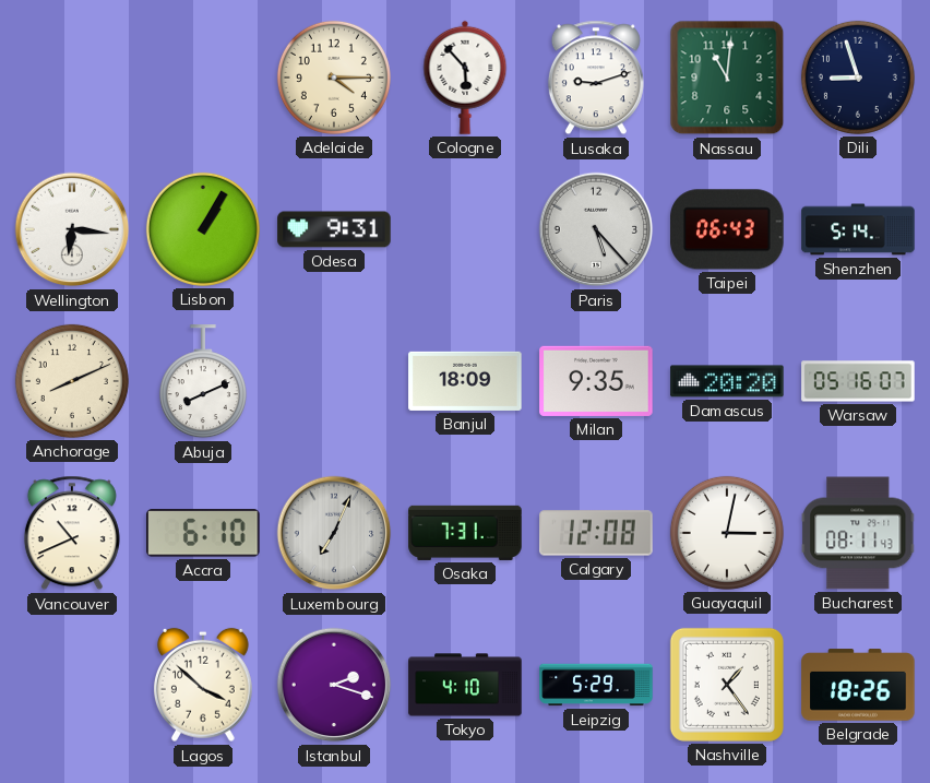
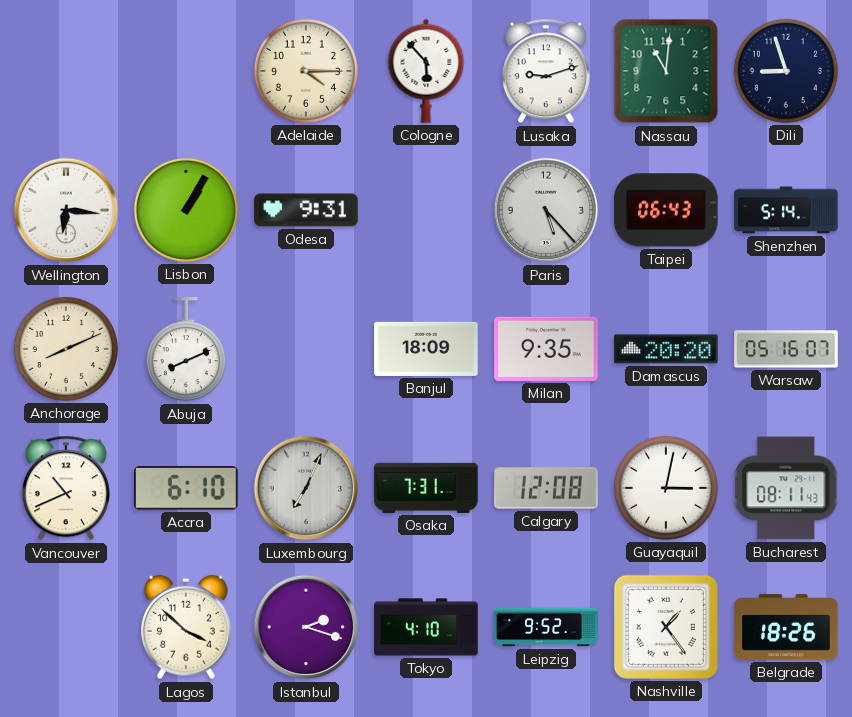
Leipzig: 5:29 -> 9:52
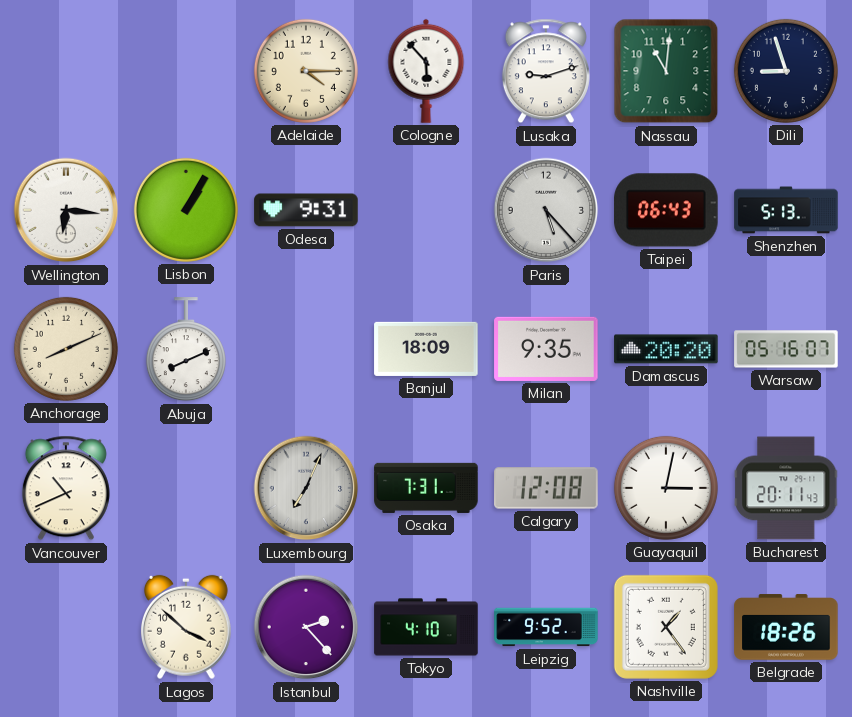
Shenzhen: 5:14 -> 5:13
Accra: 6:10 -> none
Bucharest: 08:11 -> 20:11
Istanbul: 2:18 -> 2:23
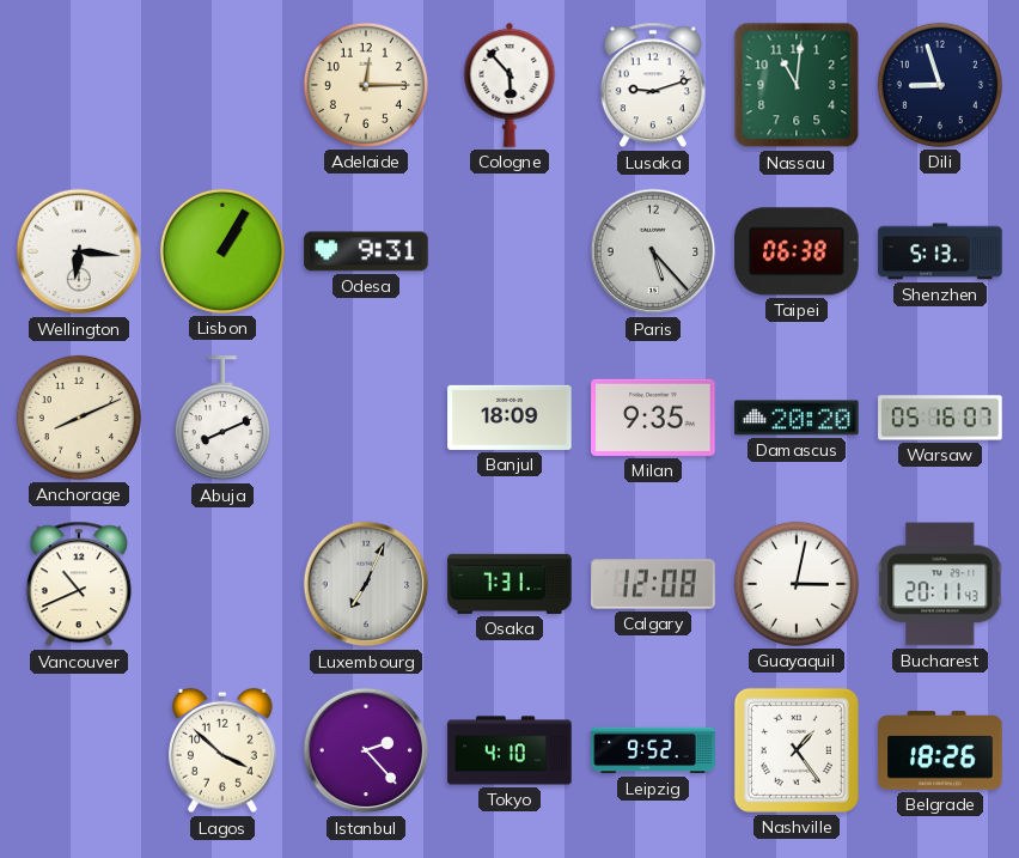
Adelaide: 4:15 -> 12:15
Taipei: 06:43 -> 06:38
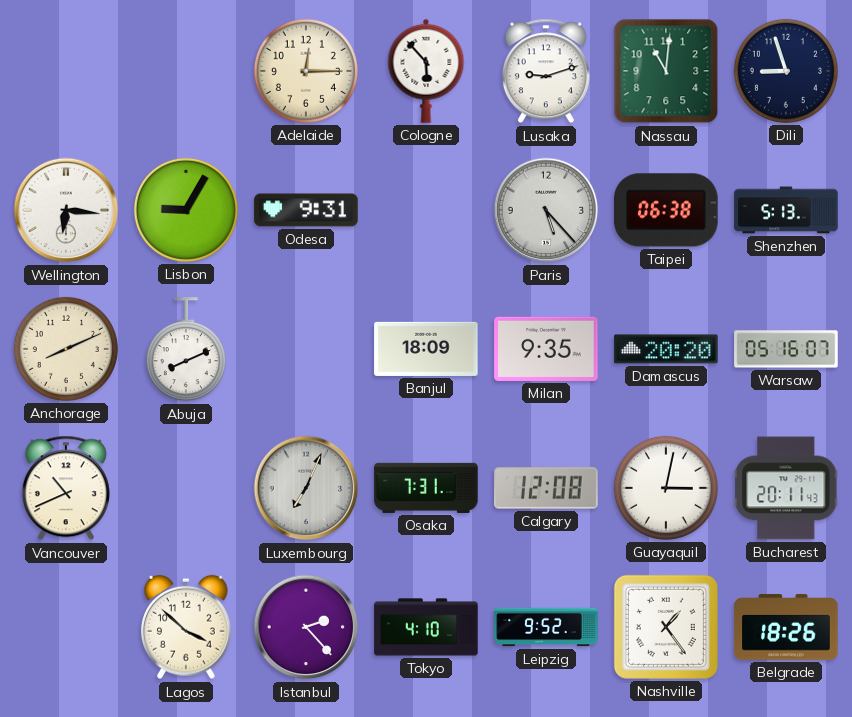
Lisbon: 1:05 -> 9:05
